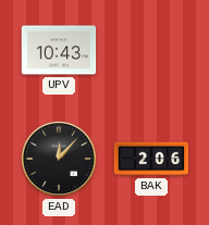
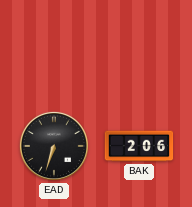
UPV: 10:43 -> none
EAD: 12:07 -> 6:33
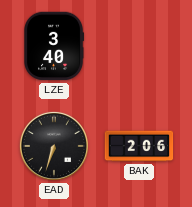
LZE: none -> 3:40
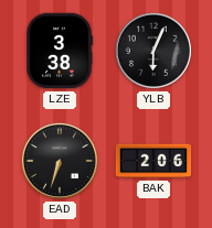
LZE: 3:40 -> 3:38
YLB: none -> 6:04
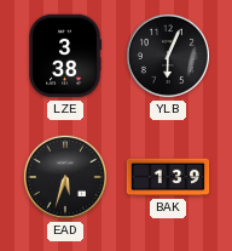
EAD: 6:33 -> 5:33
BAK: 2:06 -> 1:39
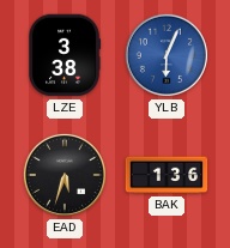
YLB dial: black -> blue
BAK: 1:39 -> 1:36
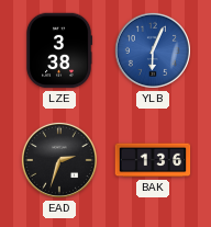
EAD: 5:33 -> 2:33
